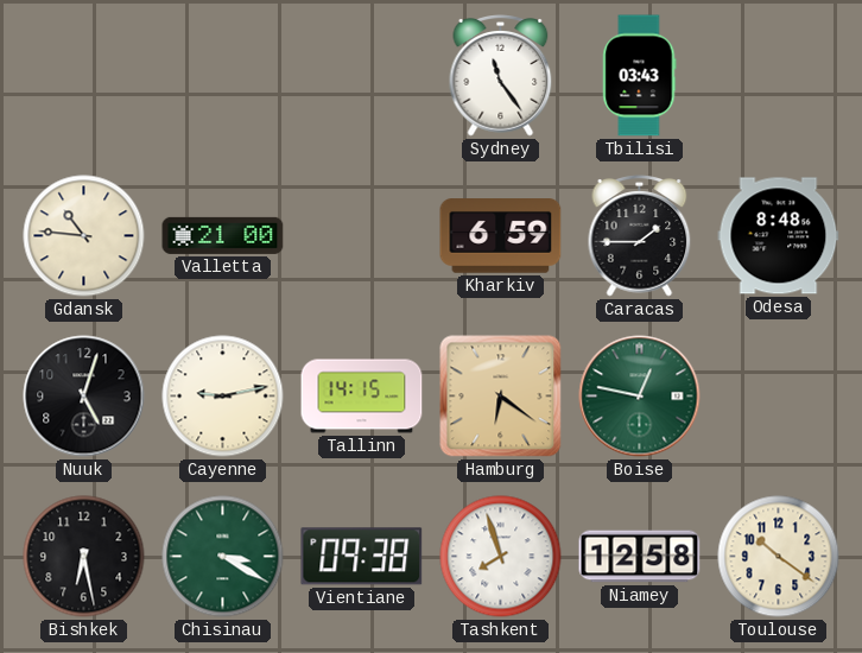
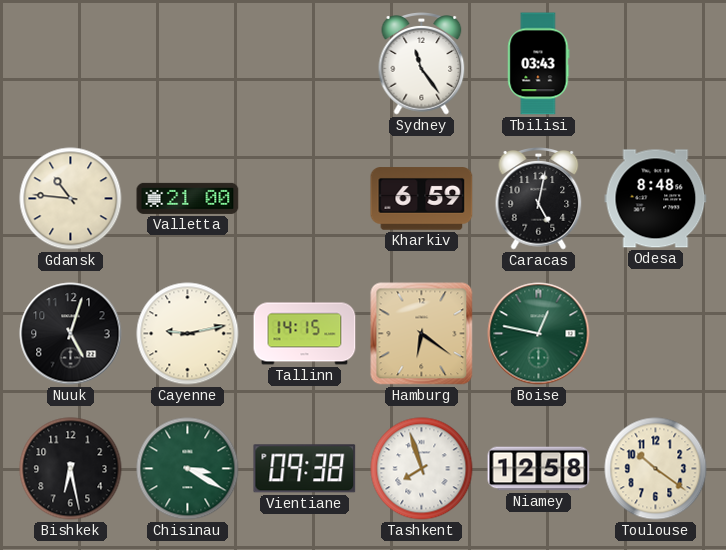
Caracas: 1:45 -> 5:02
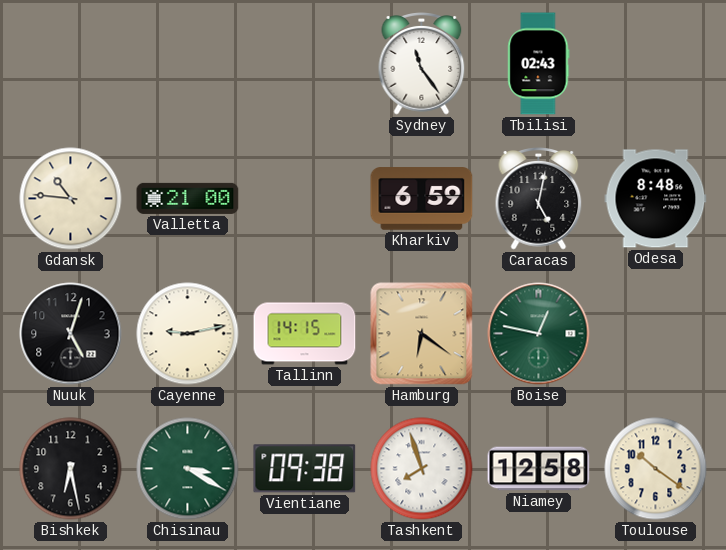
Tbilisi: 03:43 -> 02:43
